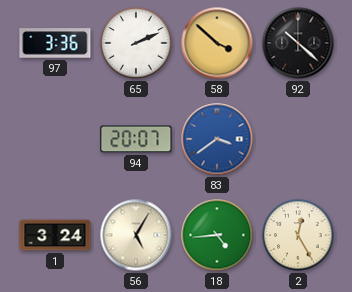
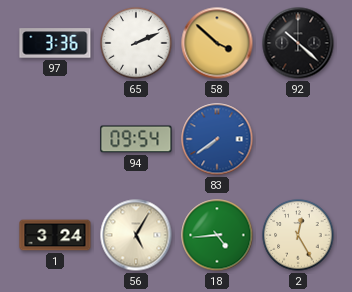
94: 20:07 -> 09:54
83: 3:39 -> 7:39
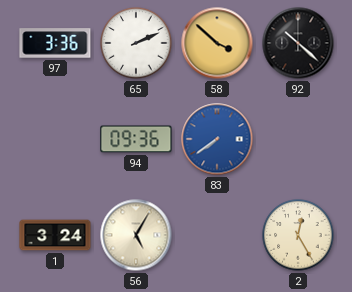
94: 09:54 -> 09:36
18: 4:44 -> none
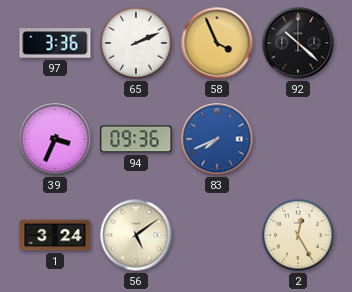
58: 3:52 -> 3:56
39: none -> 3:34
83: 7:39 -> 7:41
56: 5:05 -> 5:09
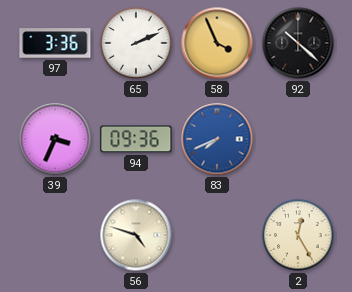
1: 3:24 -> none
56: 5:09 -> 4:48
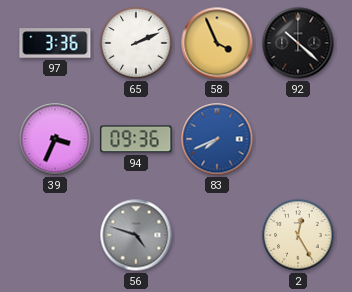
56 dial: cream -> grey
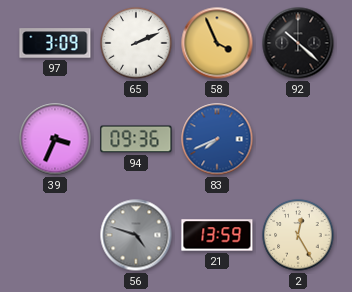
97: 3:36 -> 3:09
21: none -> 13:59
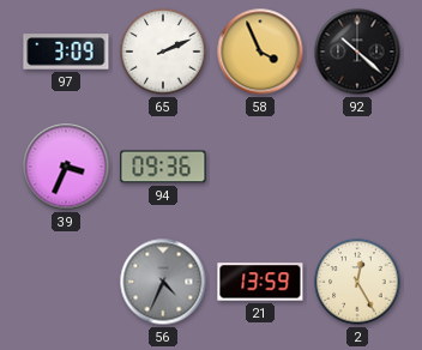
83: 7:41 -> none
56: 4:48 -> 4:34
